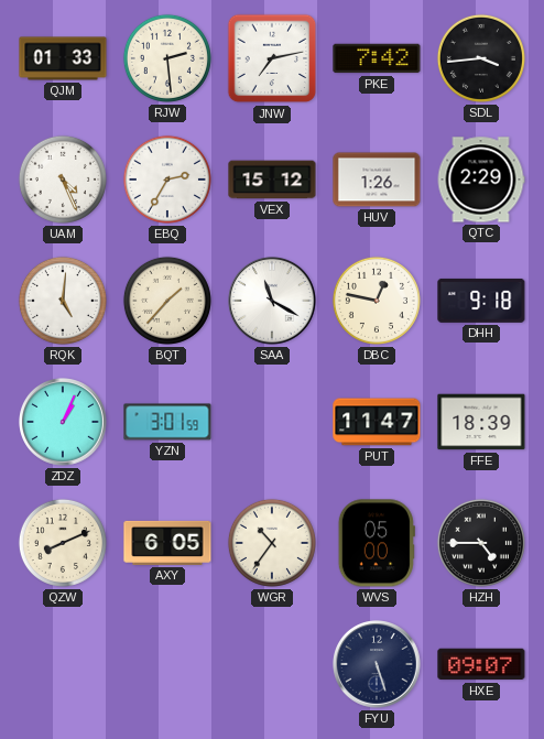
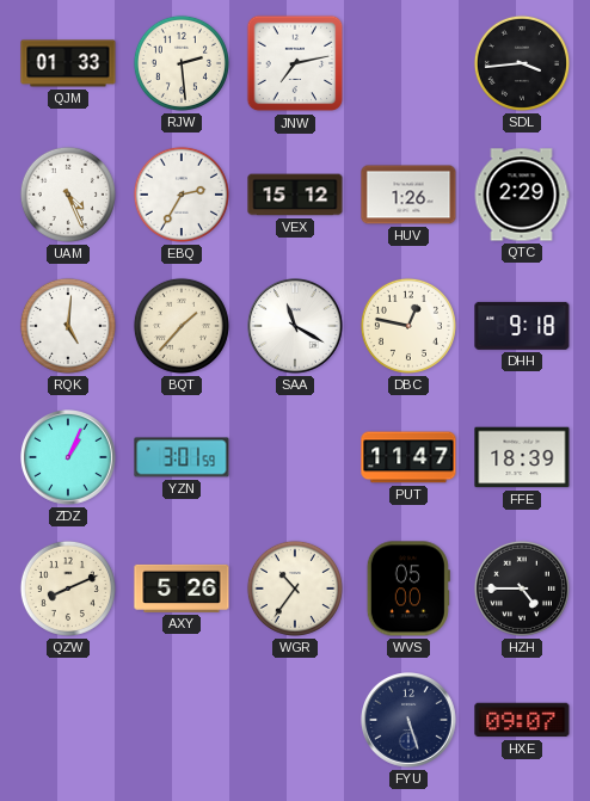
PKE: 7:42 -> none
AXY: 6:05 -> 5:26
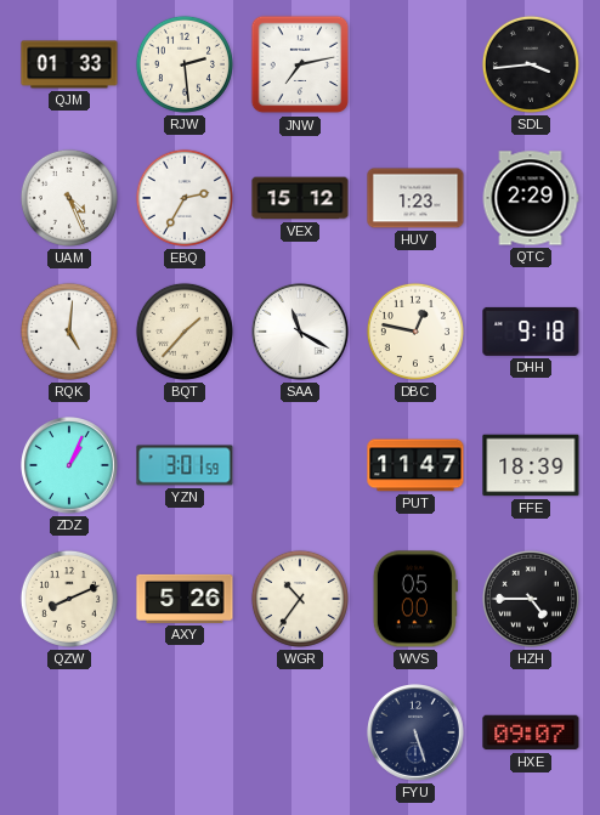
HUV: 1:26 -> 1:23
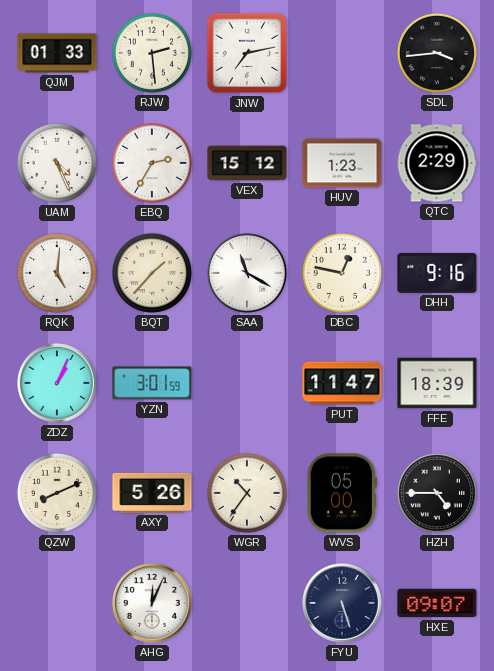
DHH: 9:18 -> 9:16
AHG: none -> 12:04
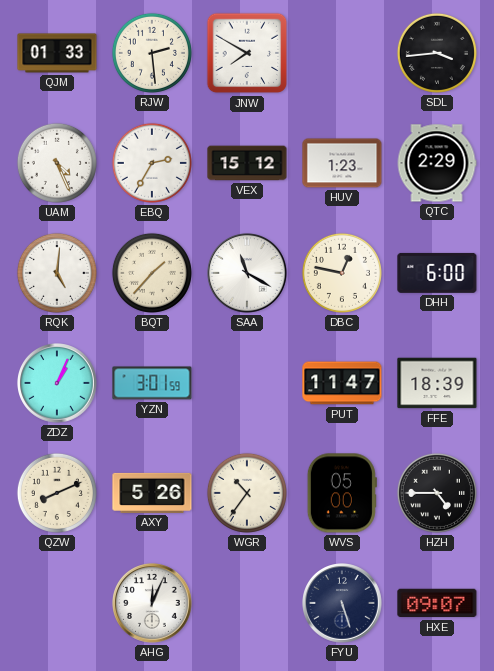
JNW: 7:13 -> 7:50
DHH: 9:16 -> 6:00
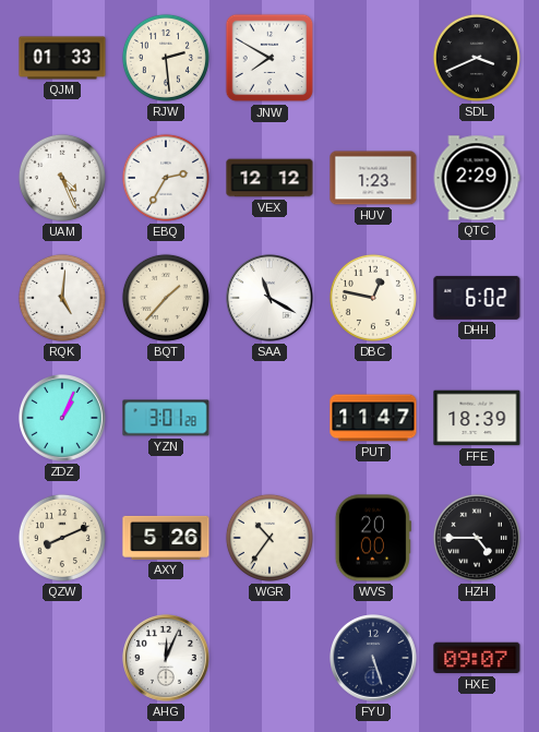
SDL: 3:44 -> 3:41
VEX: 15:12 -> 12:12
DHH: 6:00 -> 6:02
YZN: 3:01:59 -> 3:01:28
WVS: 05:00 -> 20:00
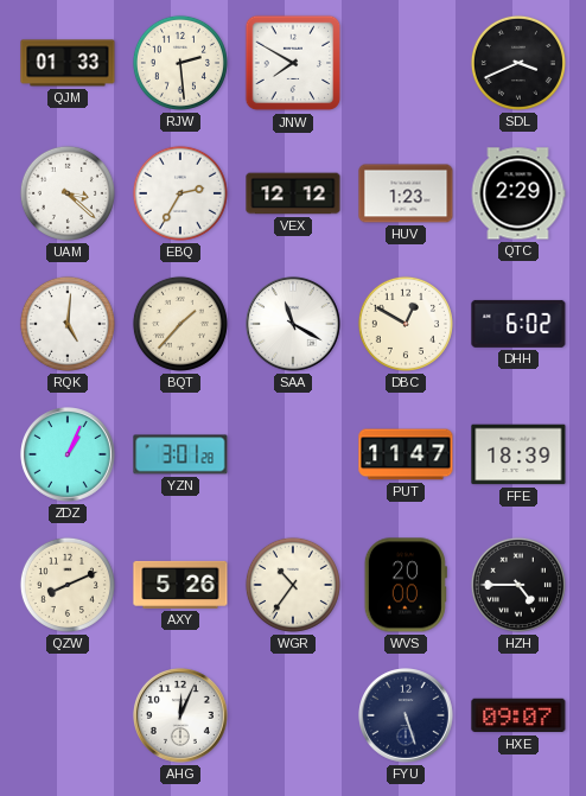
UAM: 4:26 -> 3:22
DBC: 12:47 -> 12:50
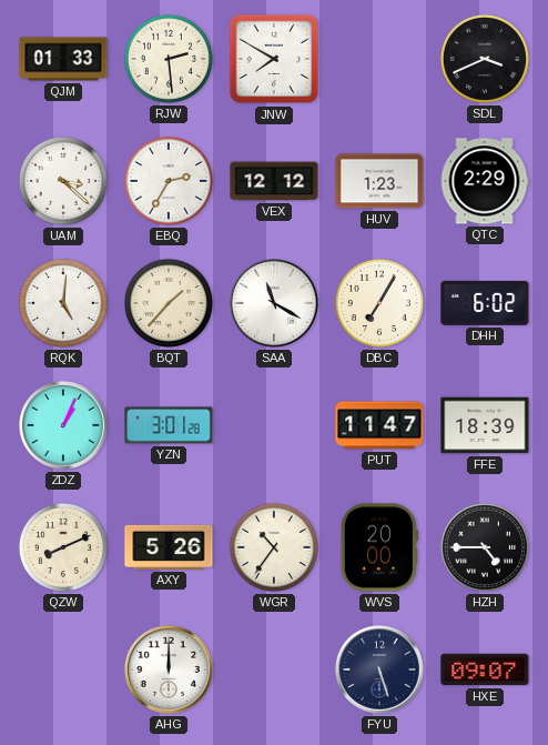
DBC: 12:50 -> 7:05
AHG: 12:04 -> 12:00
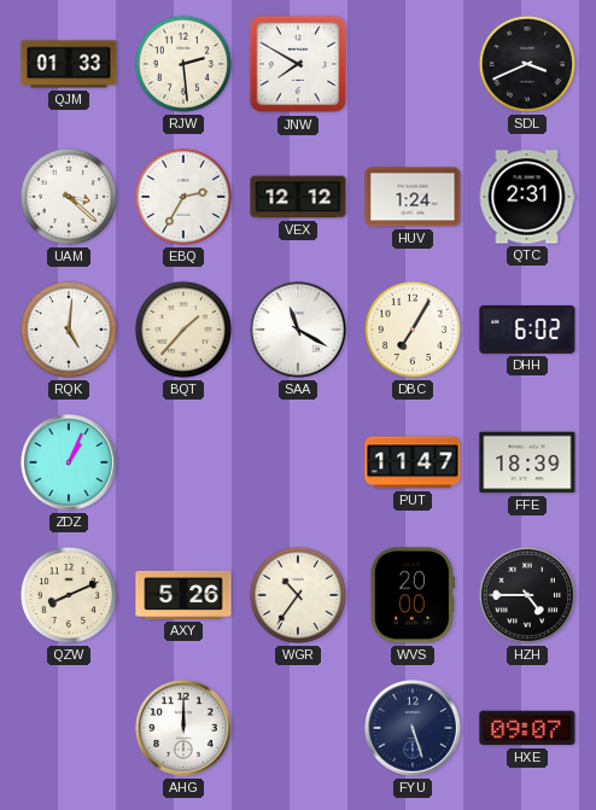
HUV: 1:23 -> 1:24
QTC: 2:29 -> 2:31
YZN: 3:01 -> none
